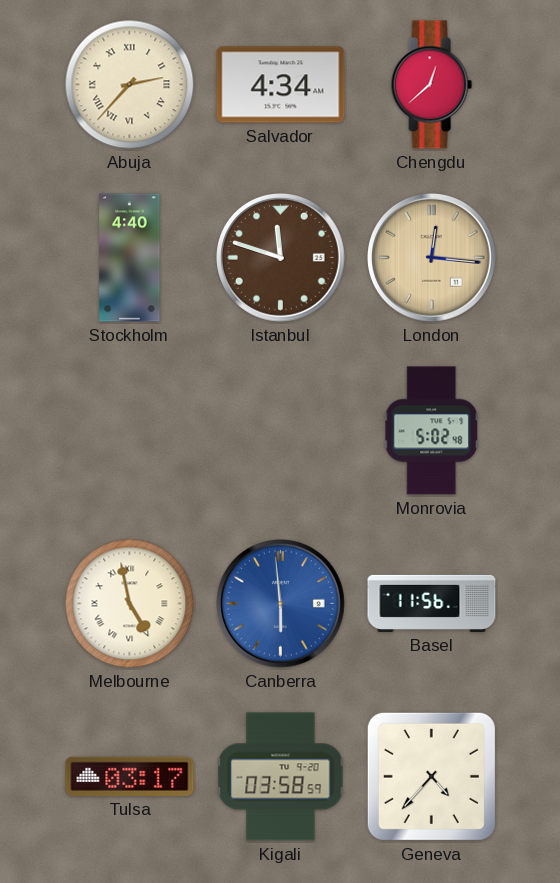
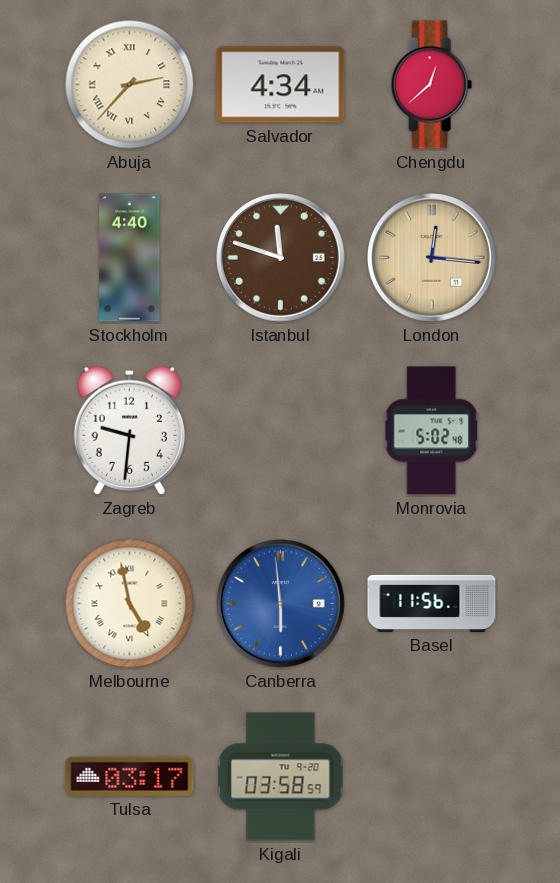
Zagreb: none -> 9:31
Geneva: 4:37 -> none
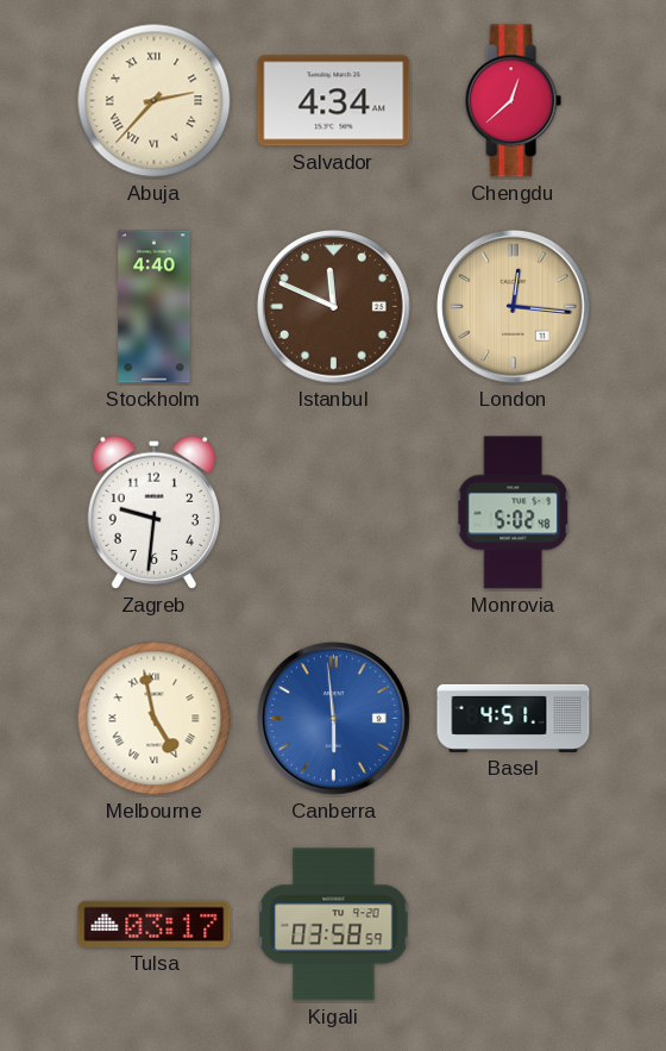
Istanbul: 11:48 -> 11:49
Basel: 11:56 -> 4:51
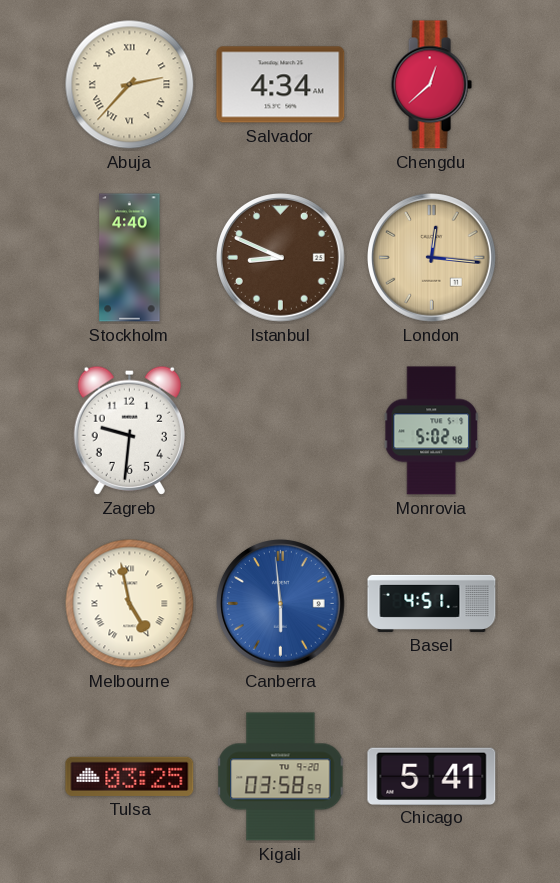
Istanbul: 11:49 -> 8:49
Tulsa: 03:17 -> 03:25
Chicago: none -> 5:41
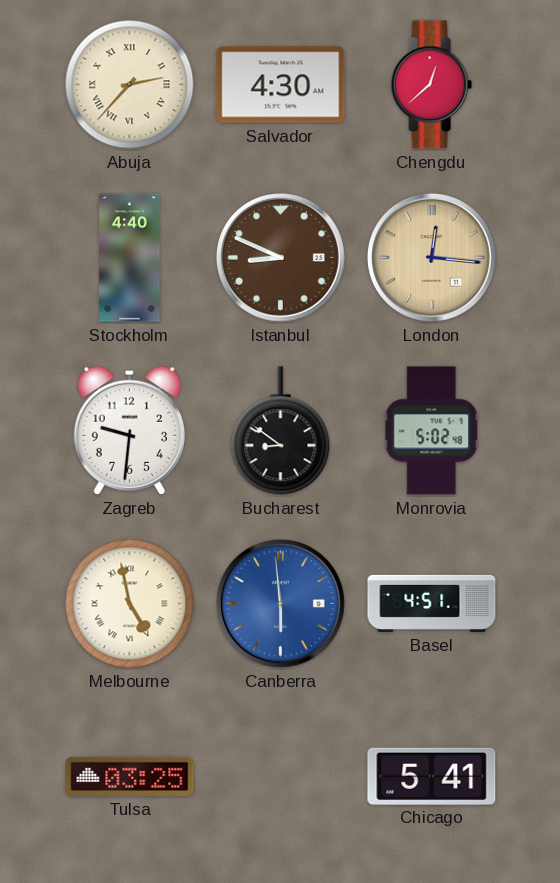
Salvador: 4:34 -> 4:30
Bucharest: none -> 8:51
Kigali: 03:58 -> none
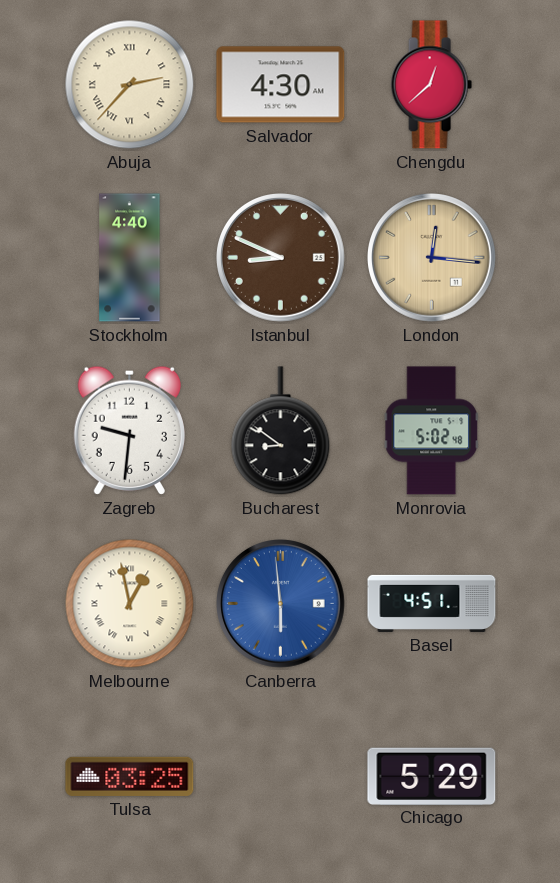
Melbourne: 4:58 -> 12:58
Chicago: 5:41 -> 5:29
